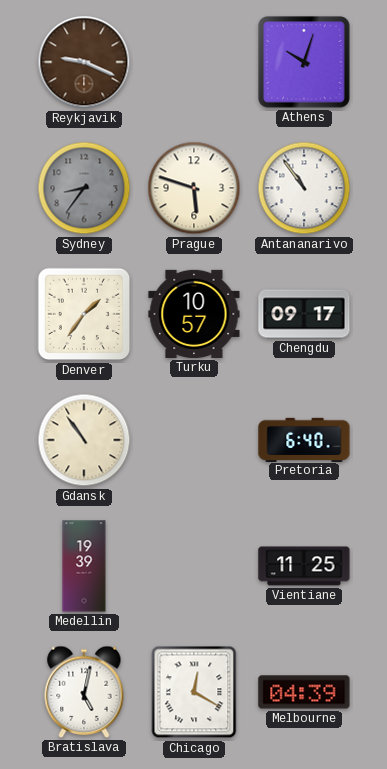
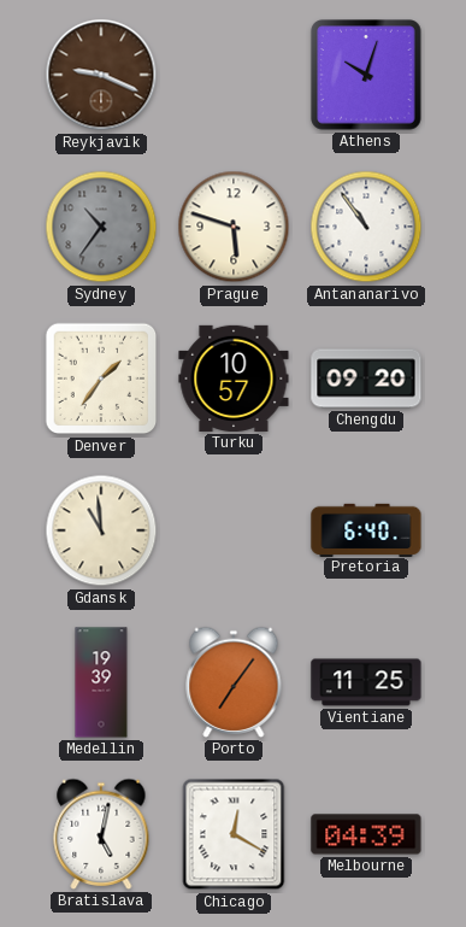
Sydney: 8:36 -> 10:36
Chengdu: 09:17 -> 09:20
Gdansk: 10:54 -> 10:59
Porto: none -> 7:06
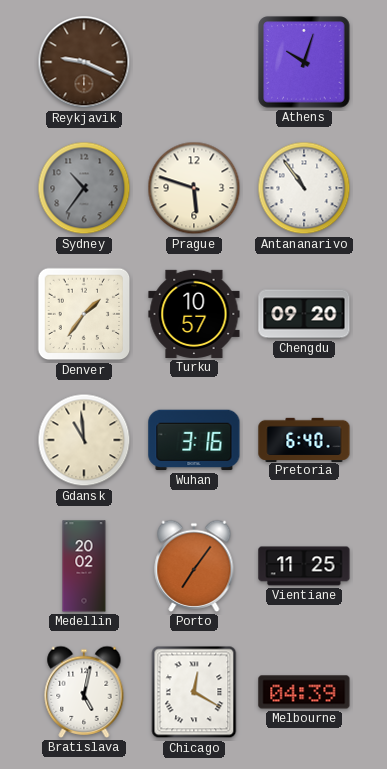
Wuhan: none -> 3:16
Medellin: 19:39 -> 20:02
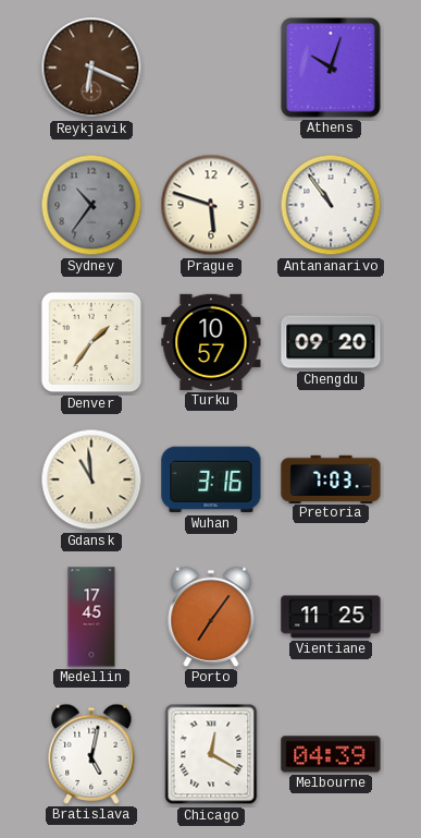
Reykjavik: 9:19 -> 6:19
Pretoria: 6:40 -> 7:03
Medellin: 20:02 -> 17:45
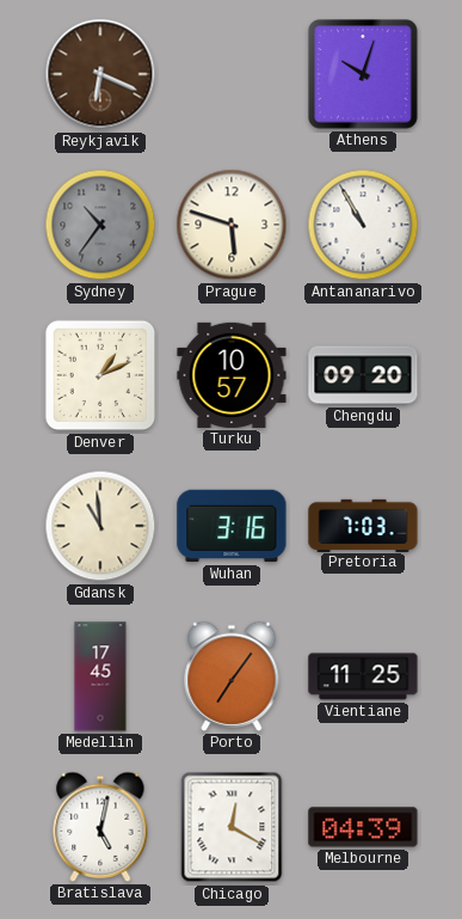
Antananarivo: 10:54 -> 10:55
Denver: 1:36 -> 1:11
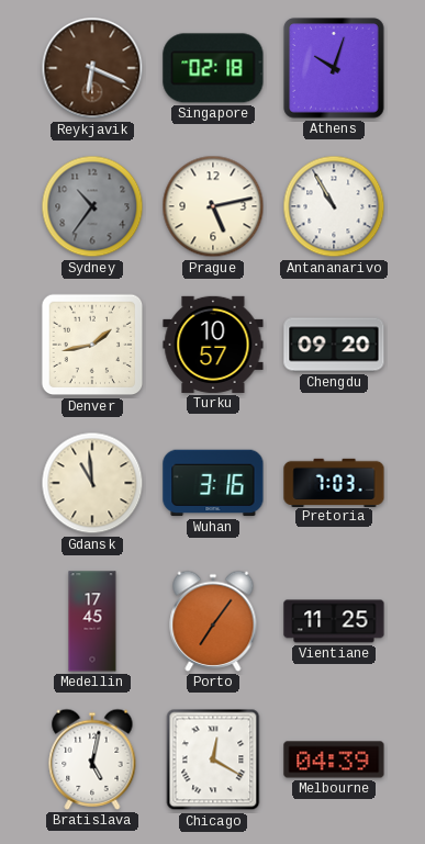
Singapore: none -> 02:18
Prague: 5:48 -> 5:13
Denver: 1:11 -> 1:43
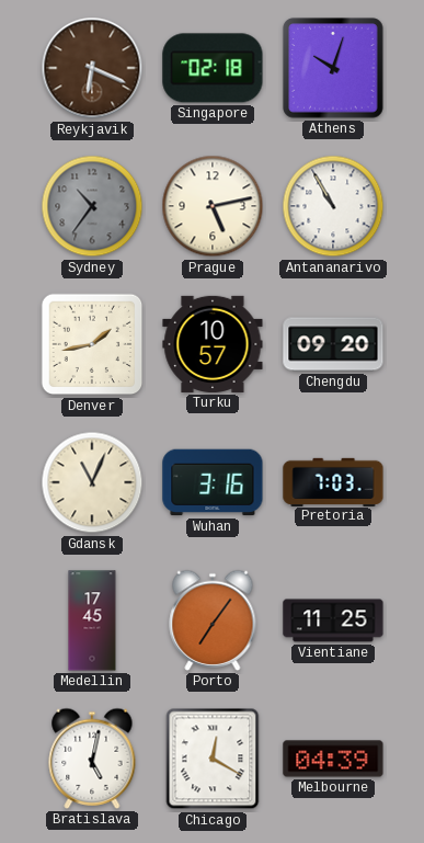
Gdansk: 10:59 -> 11:04
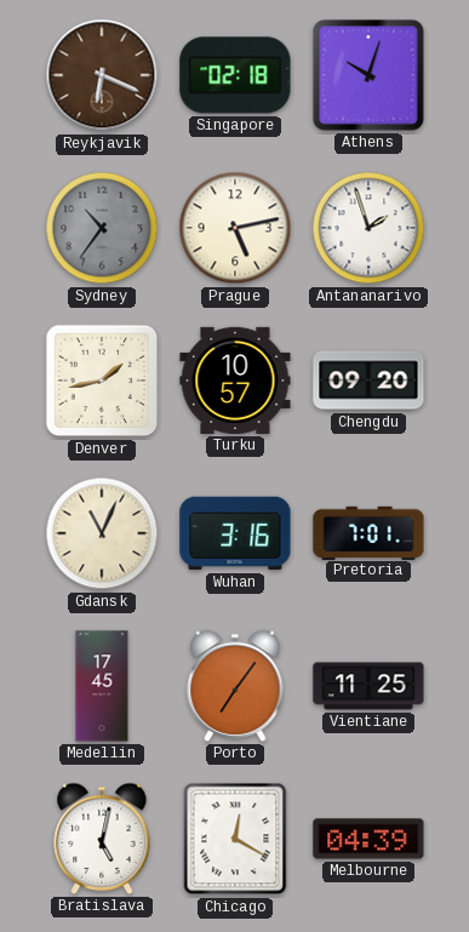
Antananarivo: 10:55 -> 1:57
Pretoria: 7:03 -> 7:01
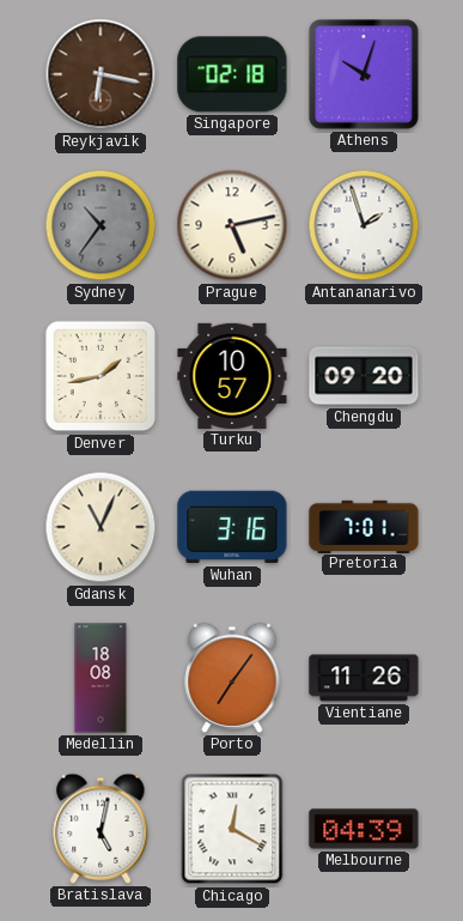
Reykjavik: 6:19 -> 6:17
Medellin: 17:45 -> 18:08
Vientiane: 11:25 -> 11:26
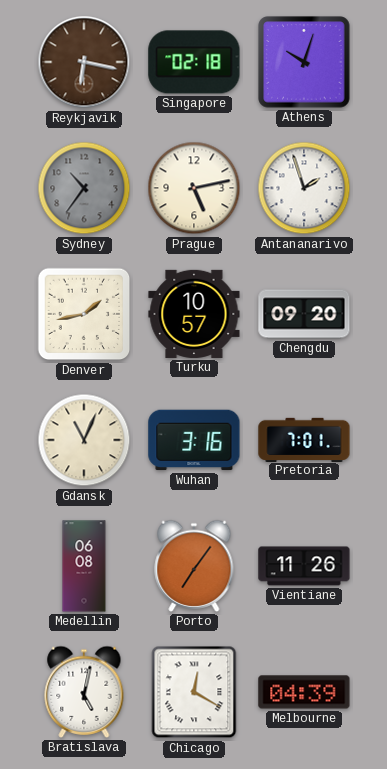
Medellin: 18:08 -> 06:08
